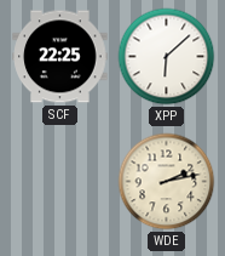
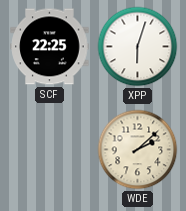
XPP: 6:08 -> 6:03
WDE: 2:13 -> 2:08
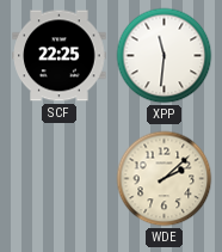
XPP: 6:03 -> 11:31
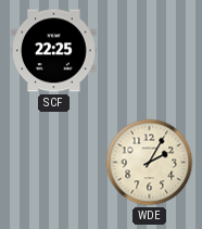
XPP: 11:31 -> none
WDE: 2:08 -> 2:05
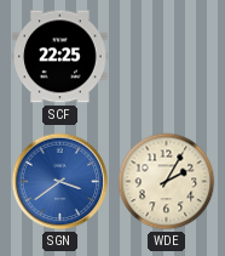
SGN: none -> 3:39
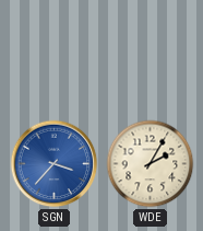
SCF: 22:25 -> none
SGN: 3:39 -> 3:37
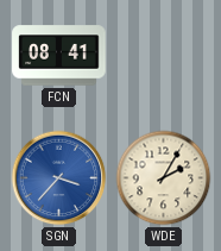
FCN: none -> 08:41
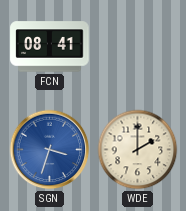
SGN: 3:37 -> 3:33
WDE: 2:05 -> 2:00
